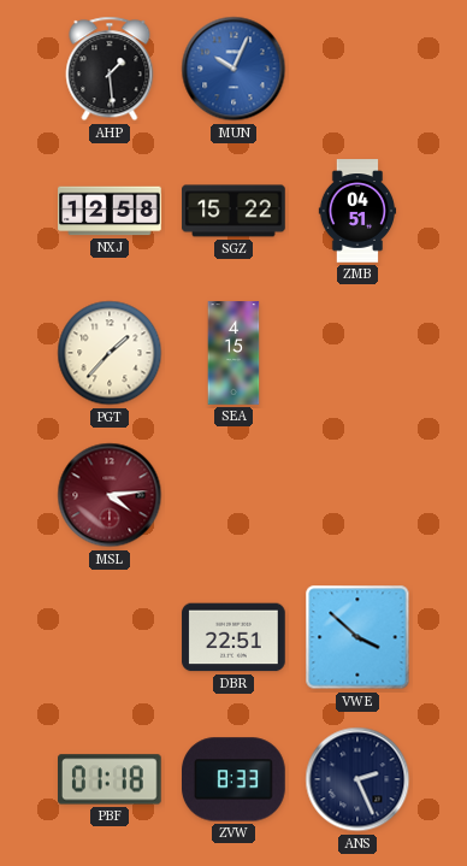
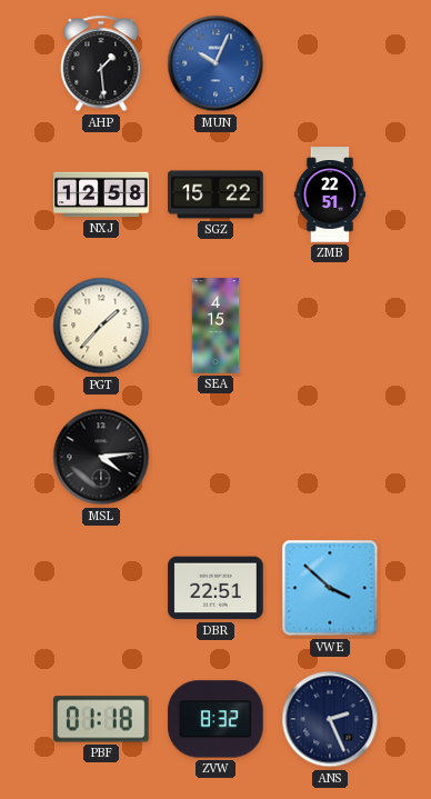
ZMB: 04:51 -> 22:51
MSL dial: burgundy -> black
ZVW: 8:33 -> 8:32
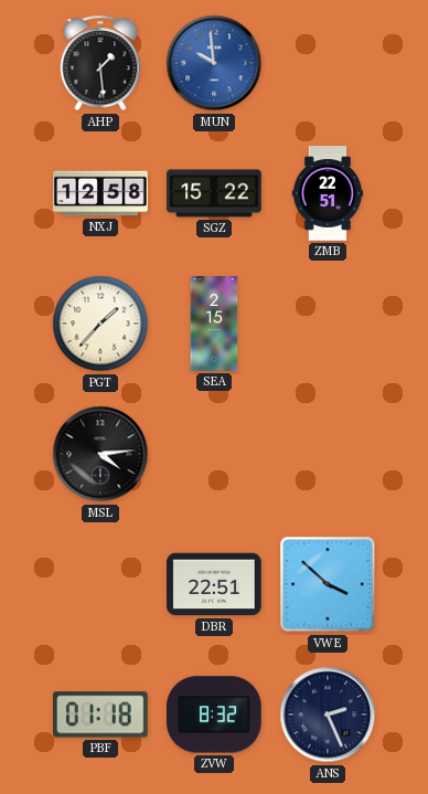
MUN: 10:04 -> 9:59
SEA: 4:15 -> 2:15
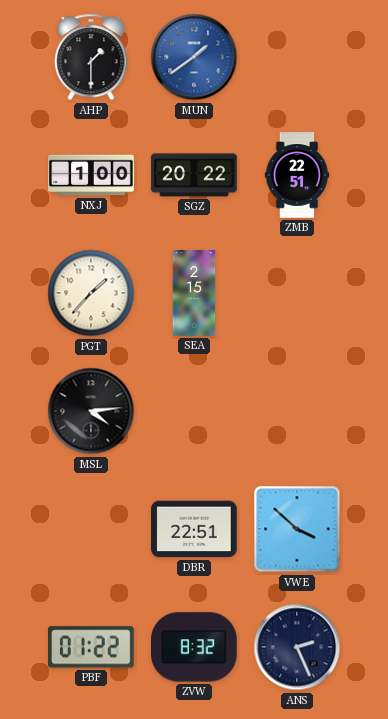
AHP: 1:29 -> 1:30
MUN: 9:59 -> 1:39
NXJ: 12:58 -> 1:00
SGZ: 15:22 -> 20:22
PBF: 01:18 -> 01:22
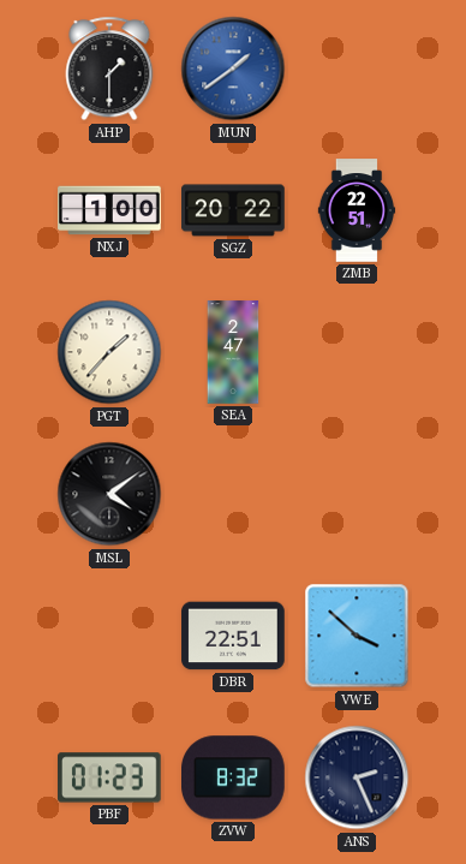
SEA: 2:15 -> 2:47
MSL: 4:14 -> 4:09
PBF: 01:22 -> 01:23
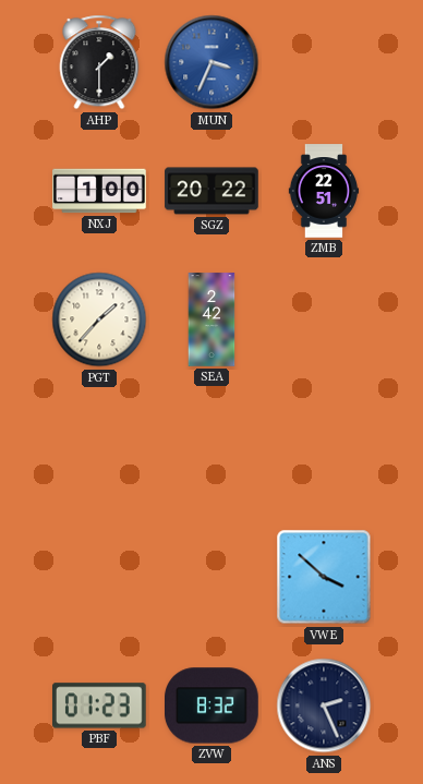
MUN: 1:39 -> 3:34
SEA: 2:47 -> 2:42
MSL: 4:09 -> none
DBR: 22:51 -> none
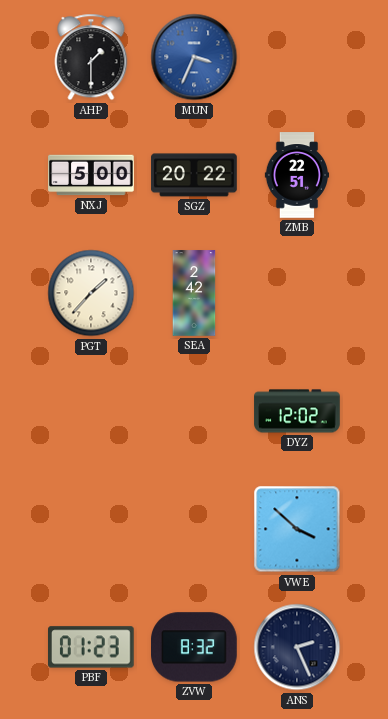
NXJ: 1:00 -> 5:00
DYZ: none -> 12:02
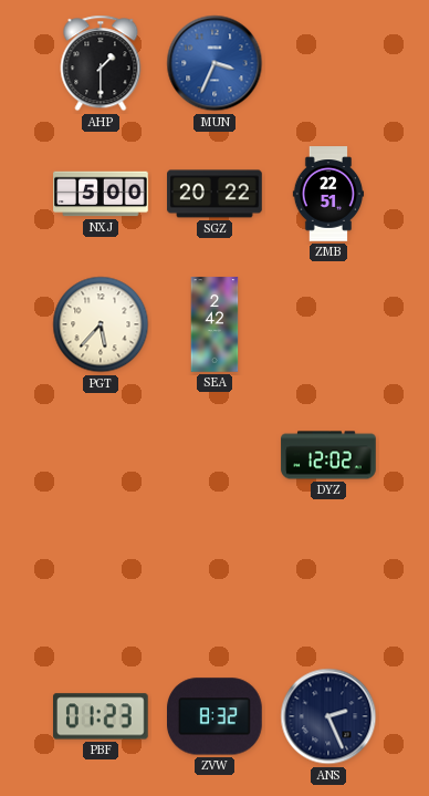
PGT: 1:37 -> 5:37
VWE: 3:52 -> none
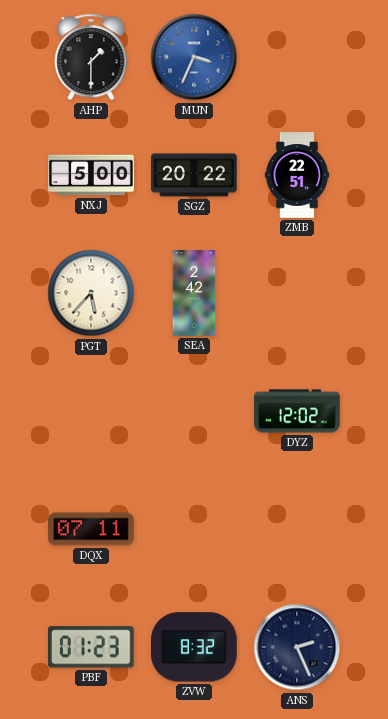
DQX: none -> 07:11
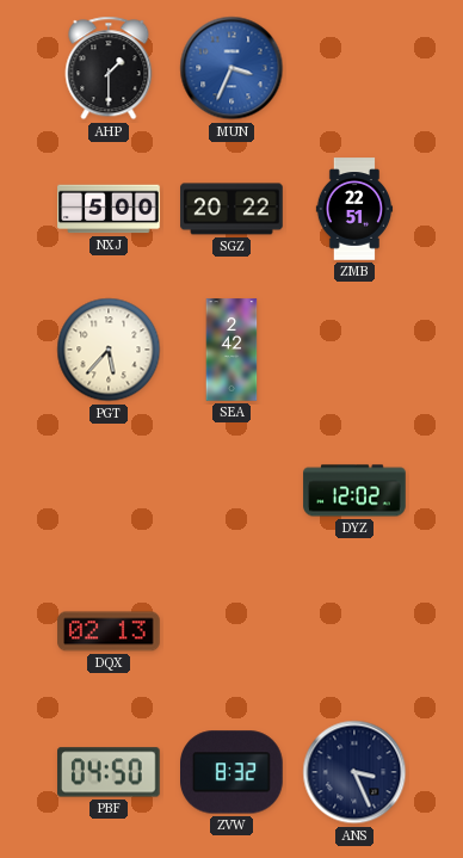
DQX: 07:11 -> 02:13
PBF: 01:23 -> 04:50
ANS: 2:26 -> 3:26
